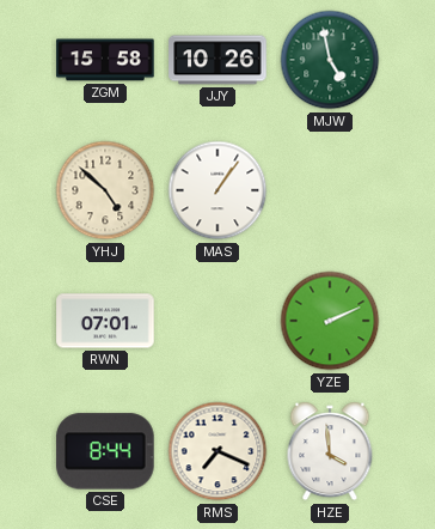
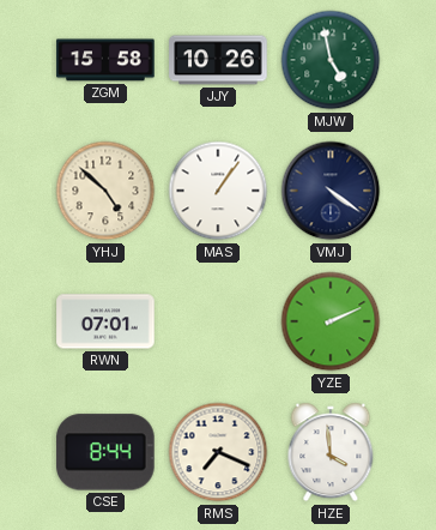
VMJ: none -> 4:21
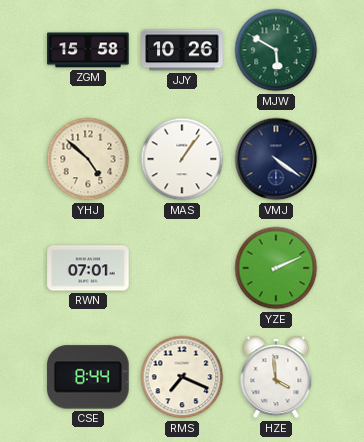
MJW: 4:58 -> 5:50
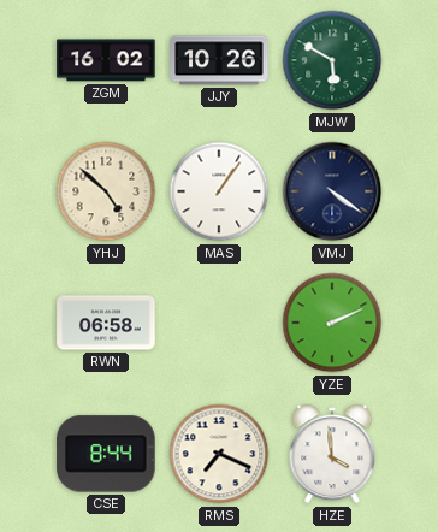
ZGM: 15:58 -> 16:02
RWN: 07:01 -> 06:58
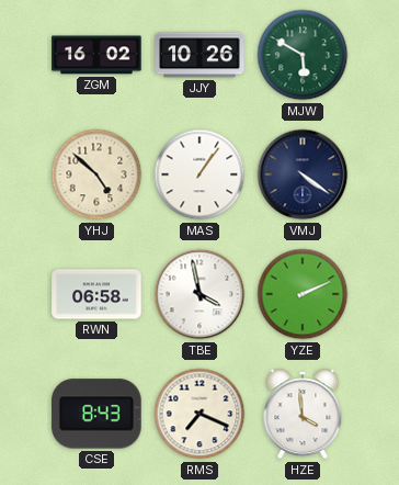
TBE: none -> 3:58
CSE: 8:44 -> 8:43
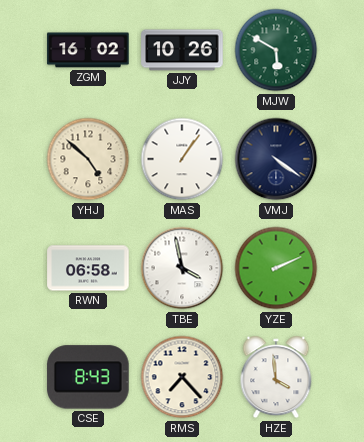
RMS: 7:19 -> 7:23
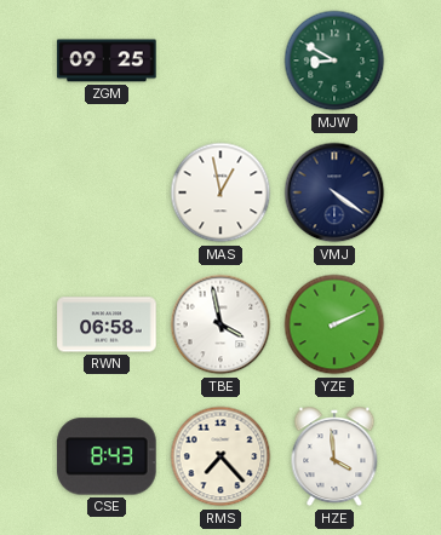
ZGM: 16:02 -> 09:25
JJY: 10:26 -> none
MJW: 5:50 -> 8:50
YHJ: 4:52 -> none
MAS: 1:06 -> 12:58
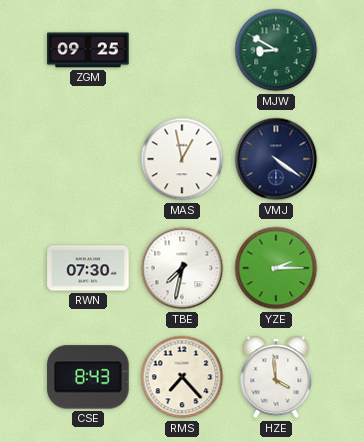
RWN: 06:58 -> 07:30
TBE: 3:58 -> 7:32
YZE: 2:11 -> 2:15
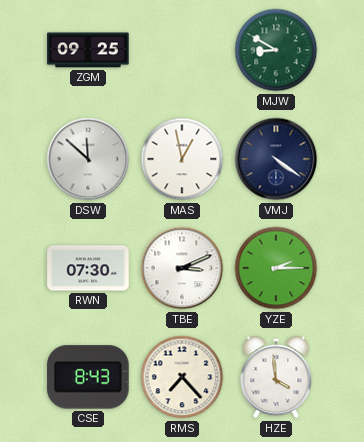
DSW: none -> 11:52
TBE: 7:32 -> 3:11
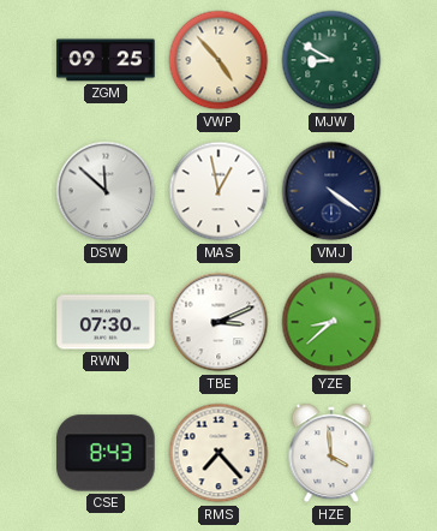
VWP: none -> 4:53
YZE: 2:15 -> 8:38
